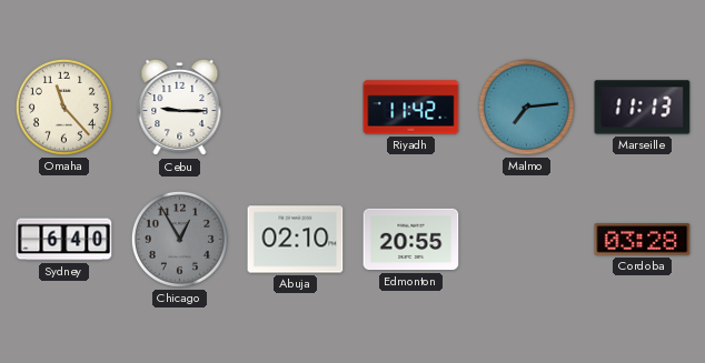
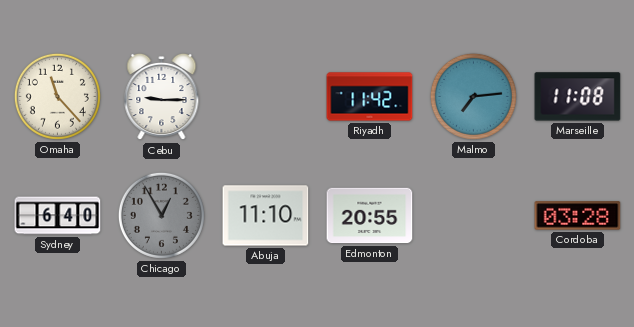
Marseille: 11:13 -> 11:08
Abuja: 02:10 -> 11:10
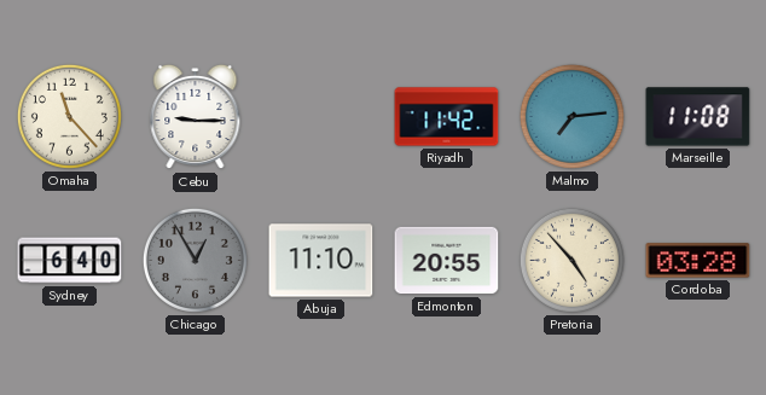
Pretoria: none -> 4:53
